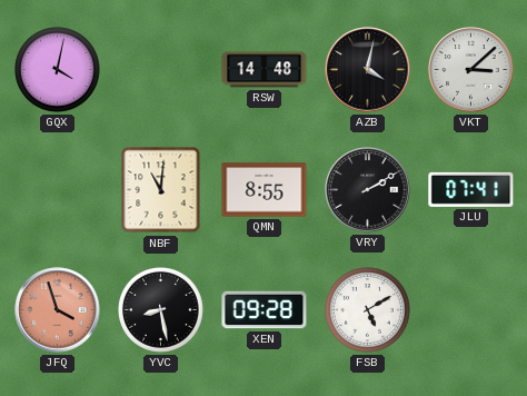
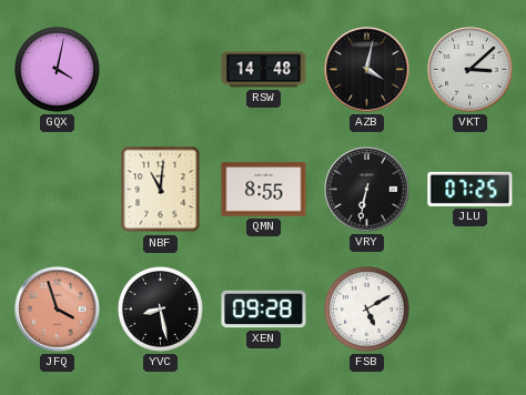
VRY: 2:10 -> 6:32
JLU: 07:41 -> 07:25
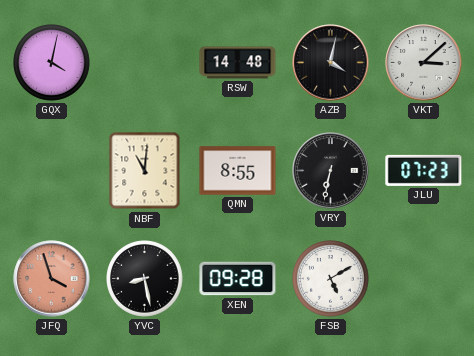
JLU: 07:25 -> 07:23
